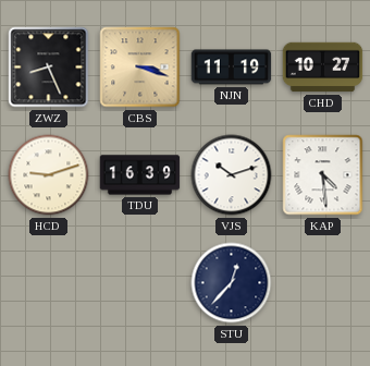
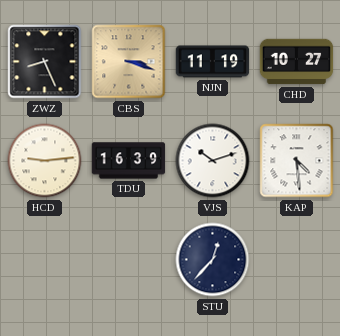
HCD: 9:12 -> 9:14
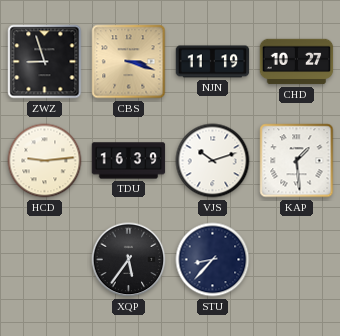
ZWZ: 8:26 -> 8:57
KAP: 4:29 -> 1:29
XQP: none -> 5:36
STU: 12:37 -> 8:37
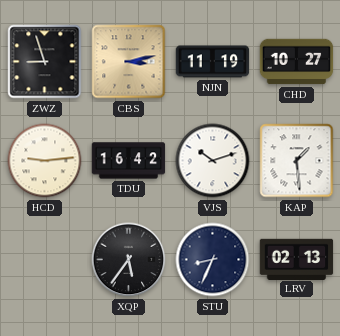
CBS: 3:18 -> 3:13
TDU: 16:39 -> 16:42
STU: 8:37 -> 8:34
LRV: none -> 02:13
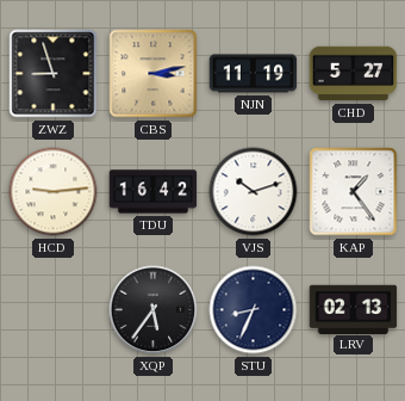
CHD: 10:27 -> 5:27
KAP: 1:29 -> 1:24
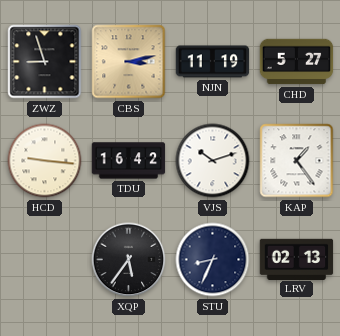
HCD: 9:14 -> 9:16
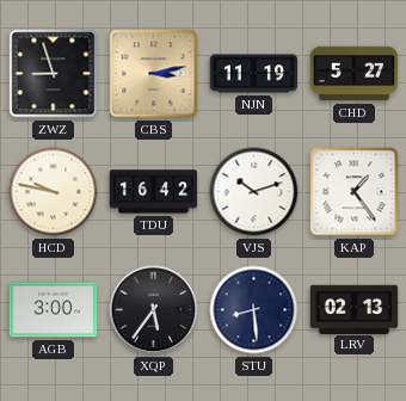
HCD: 9:16 -> 9:47
AGB: none -> 3:00
STU: 8:34 -> 8:29
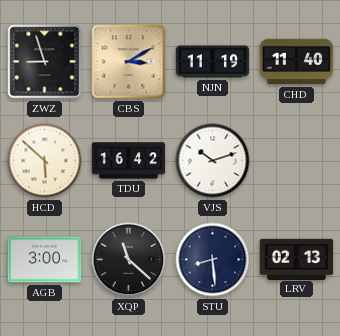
CBS: 3:13 -> 3:10
CHD: 5:27 -> 11:40
HCD: 9:47 -> 5:52
KAP: 1:24 -> none
XQP: 5:36 -> 11:22
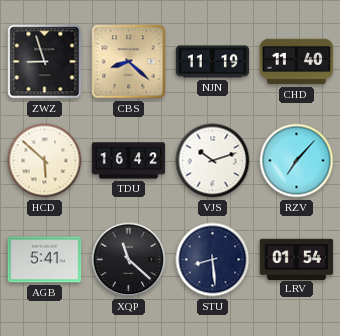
CBS: 3:10 -> 8:22
RZV: none -> 7:07
AGB: 3:00 -> 5:41
LRV: 02:13 -> 01:54
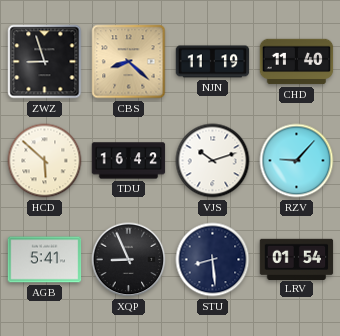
RZV: 7:07 -> 9:07
XQP: 11:22 -> 8:56
